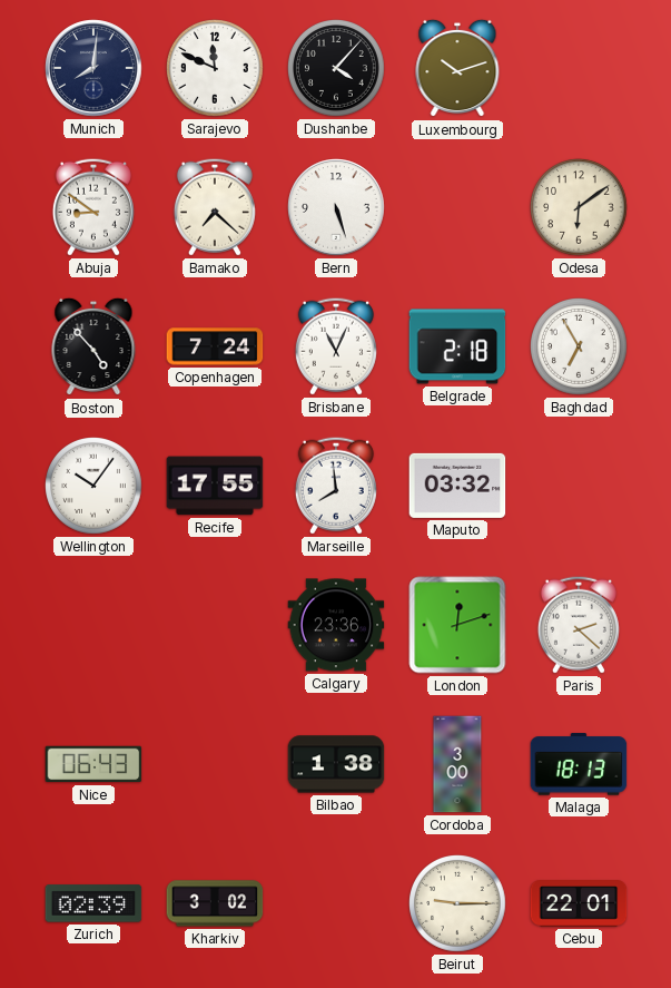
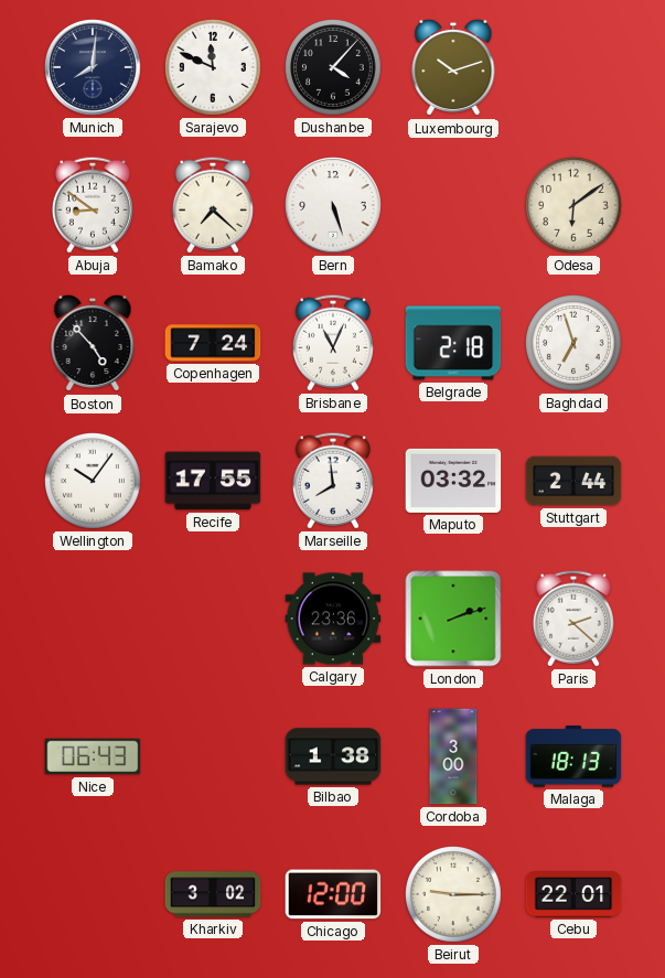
Baghdad: 6:55 -> 6:57
Stuttgart: none -> 2:44
London: 12:12 -> 2:12
Zurich: 02:39 -> none
Chicago: none -> 12:00
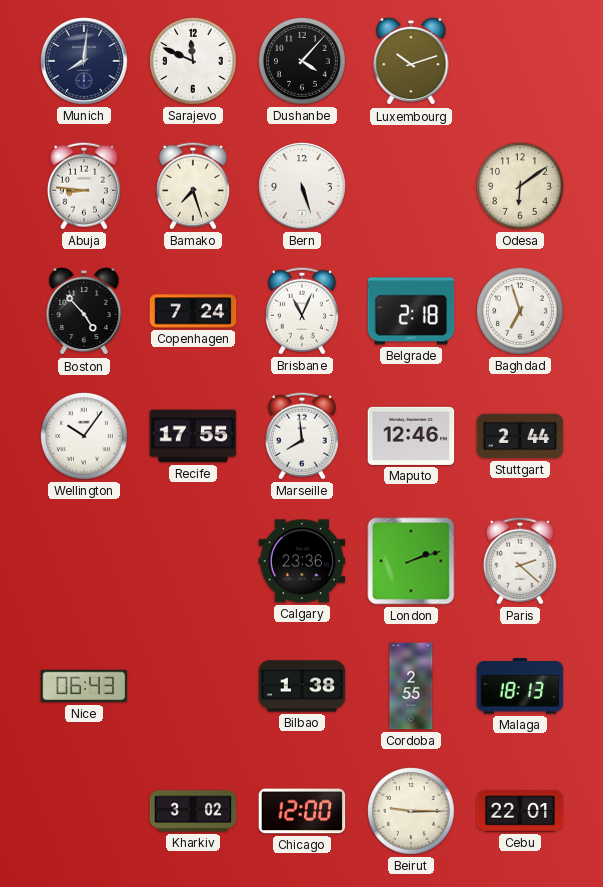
Abuja: 8:51 -> 8:46
Bamako: 7:22 -> 7:27
Maputo: 03:32 -> 12:46
Cordoba: 3:00 -> 2:55
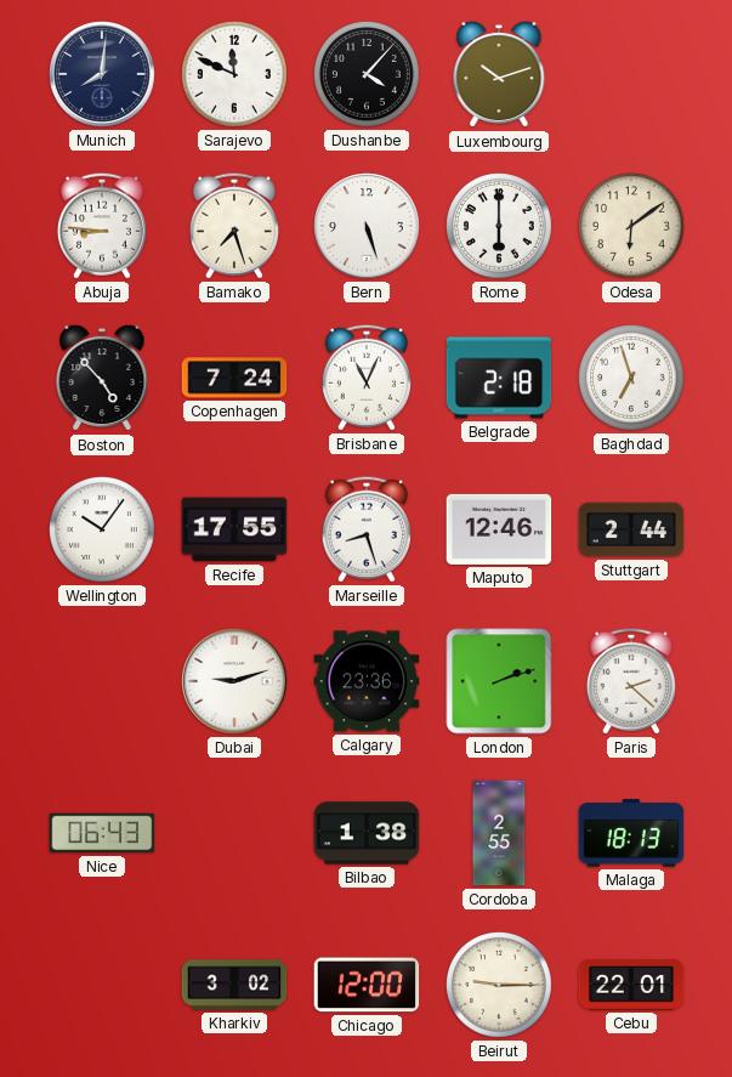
Rome: none -> 6:00
Marseille: 7:59 -> 8:27
Dubai: none -> 9:12
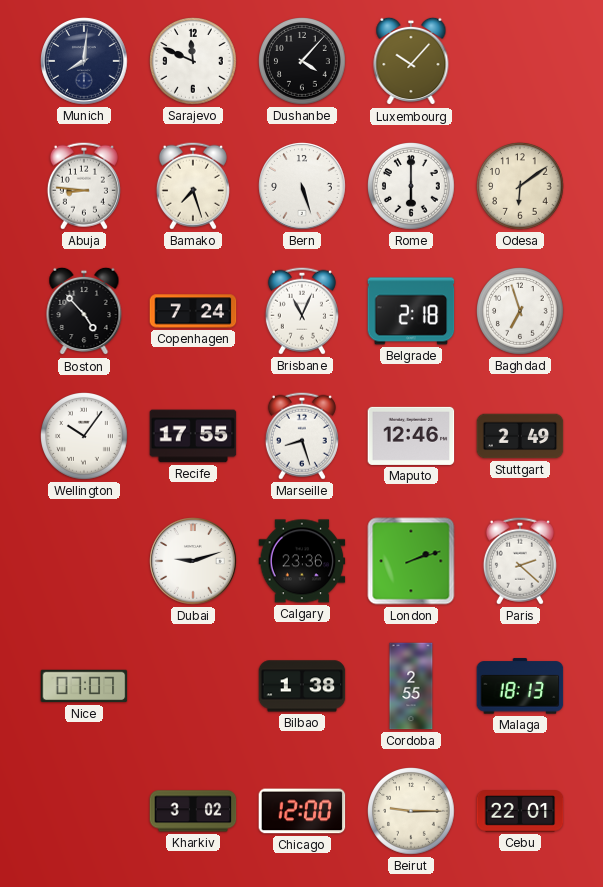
Luxembourg: 10:12 -> 10:07
Stuttgart: 2:44 -> 2:49
Nice: 06:43 -> 07:07
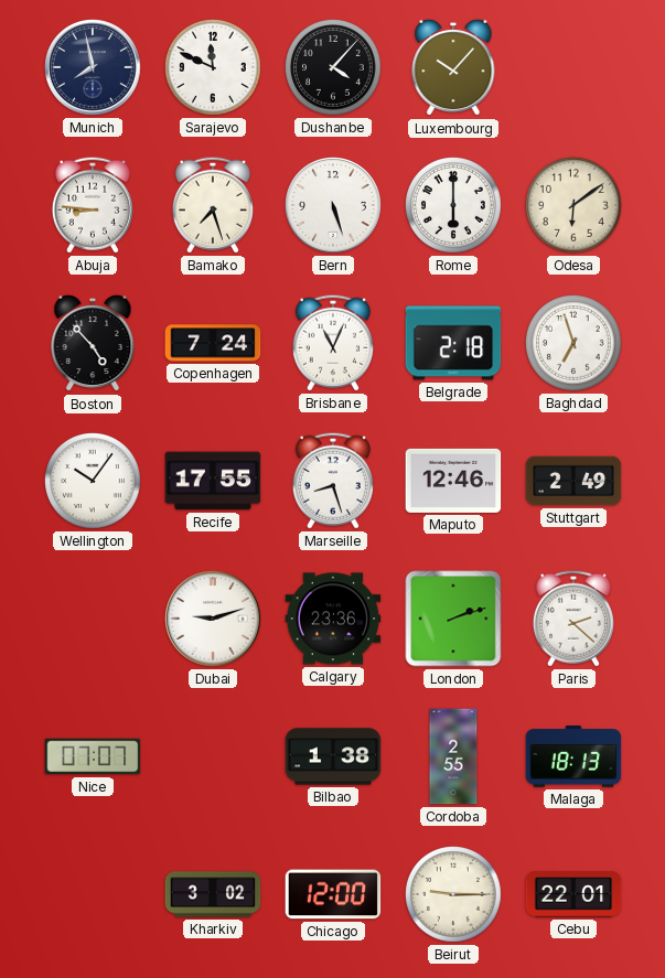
Munich: 8:01 -> 7:58
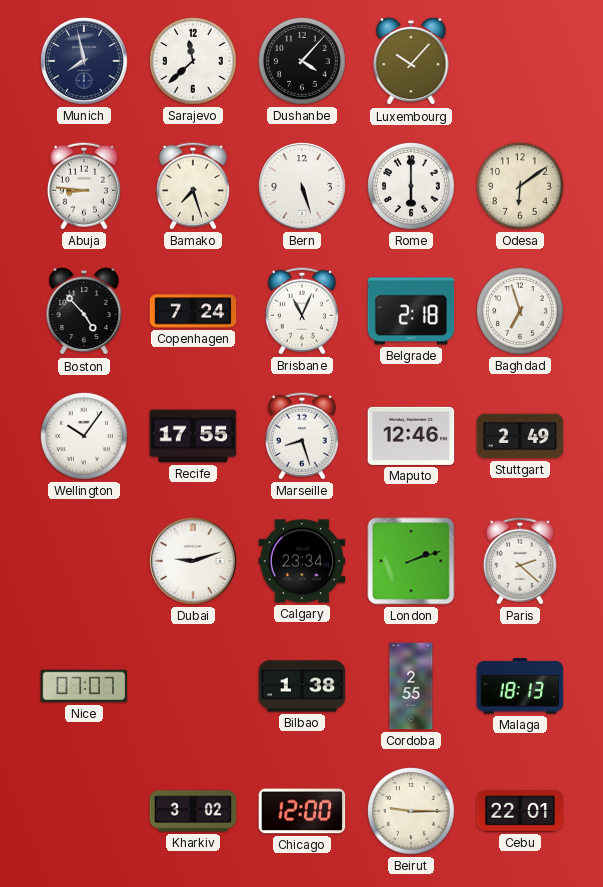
Sarajevo: 11:49 -> 11:38
Calgary: 23:36 -> 23:34
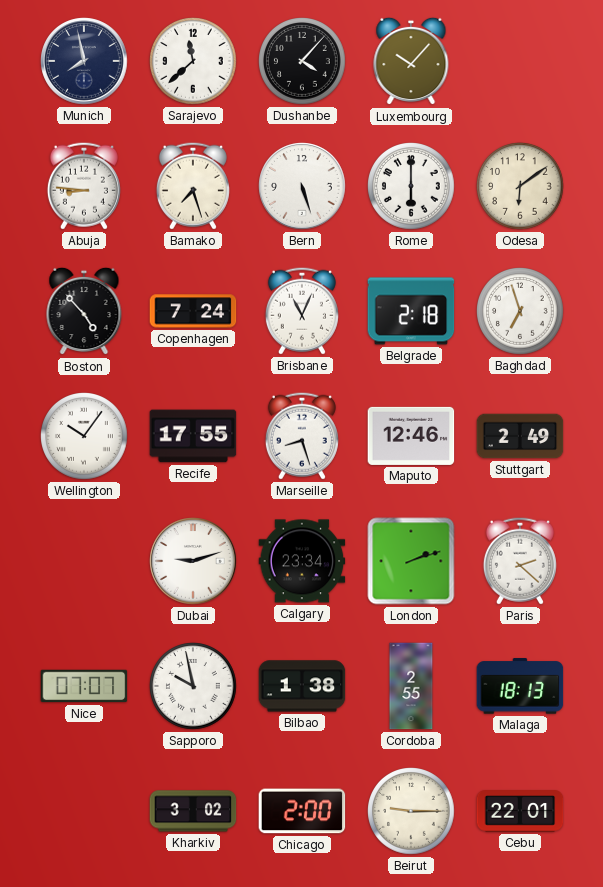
Sapporo: none -> 9:58
Chicago: 12:00 -> 2:00
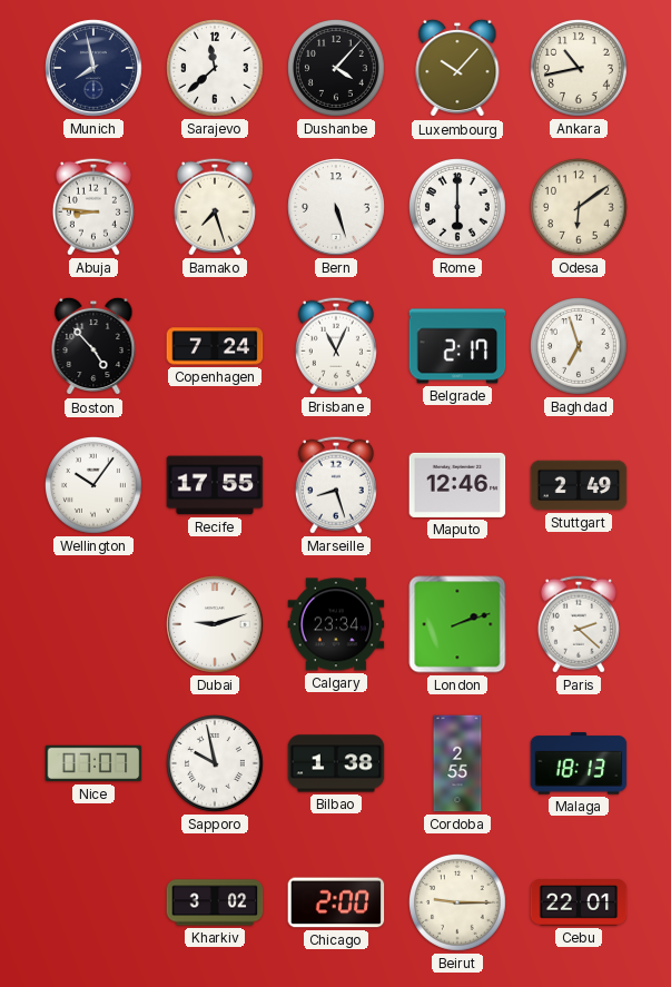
Ankara: none -> 10:43
Belgrade: 2:18 -> 2:17
